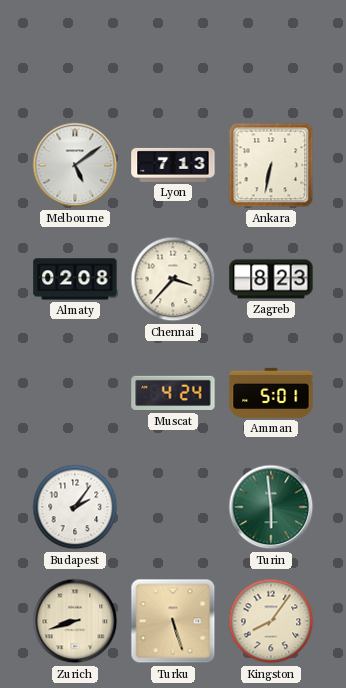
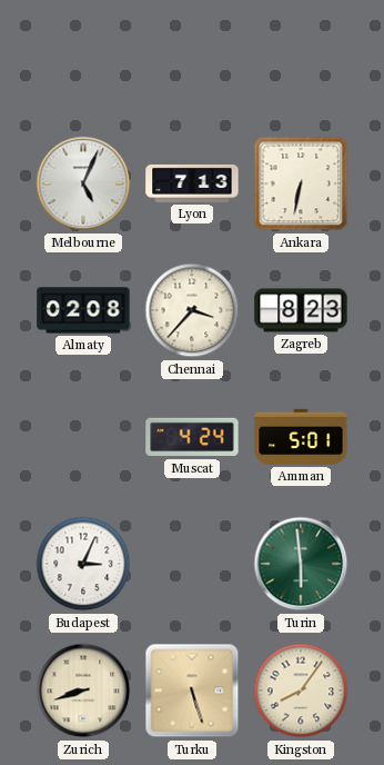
Melbourne: 5:09 -> 5:04
Budapest: 2:06 -> 3:04
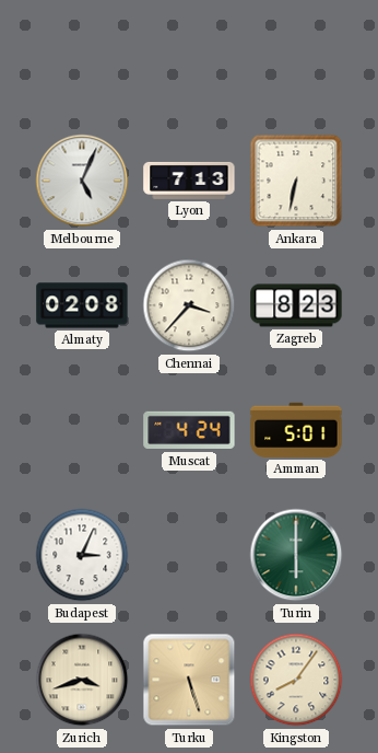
Turin: 5:59 -> 6:00
Zurich: 8:42 -> 3:42
